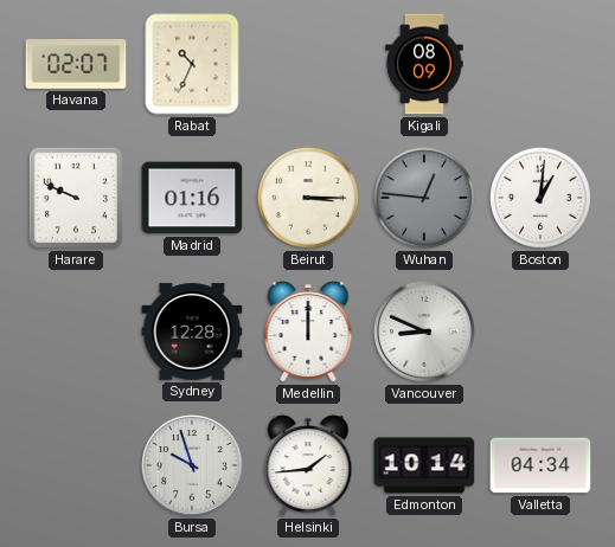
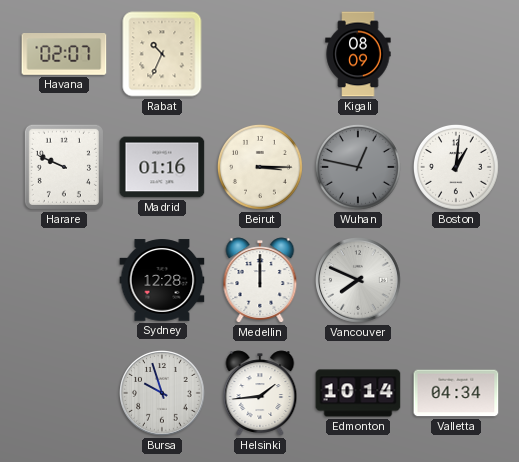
Wuhan: 12:46 -> 12:47
Vancouver: 8:49 -> 7:49
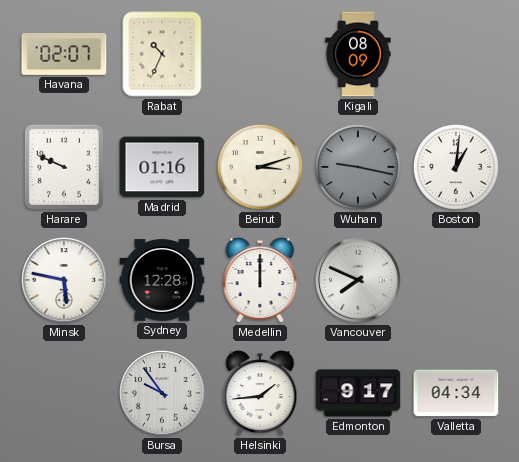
Beirut: 3:15 -> 3:12
Wuhan: 12:47 -> 9:17
Minsk: none -> 5:47
Bursa: 9:57 -> 9:54
Edmonton: 10:14 -> 9:17
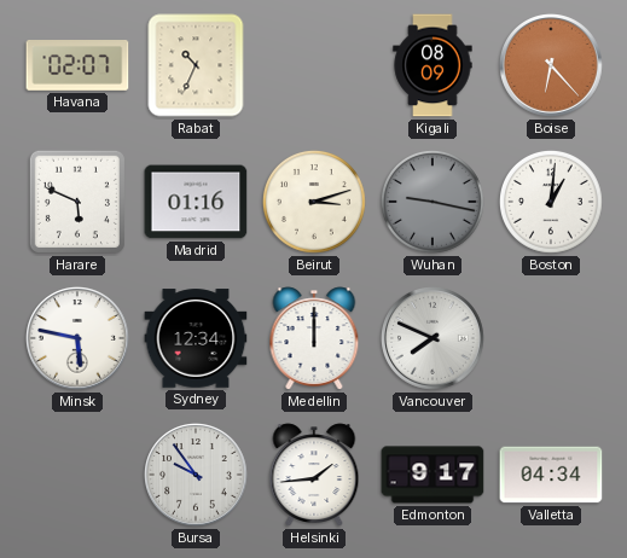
Boise: none -> 6:23
Harare: 9:49 -> 5:49
Sydney: 12:28 -> 12:34
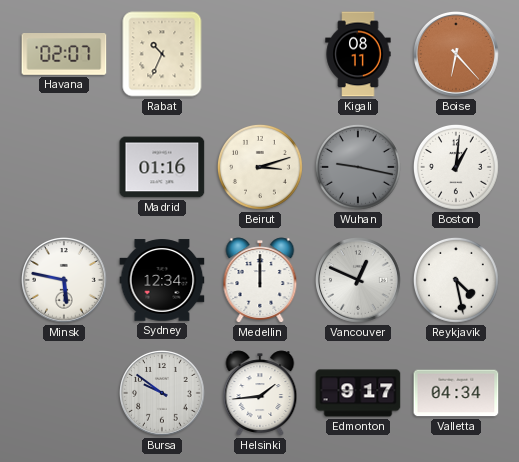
Kigali: 08:09 -> 08:11
Harare: 5:49 -> none
Vancouver: 7:49 -> 12:49
Reykjavik: none -> 4:28
Bursa: 9:54 -> 9:51
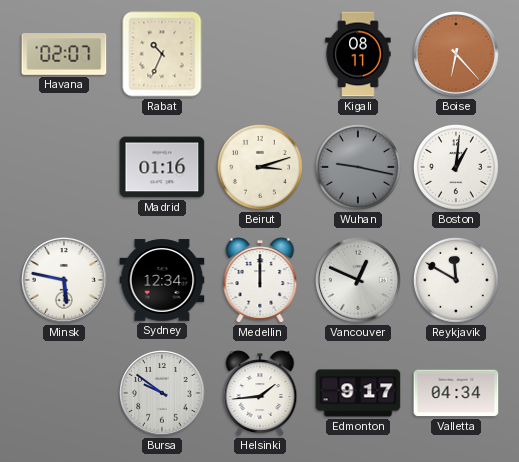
Reykjavik: 4:28 -> 11:50
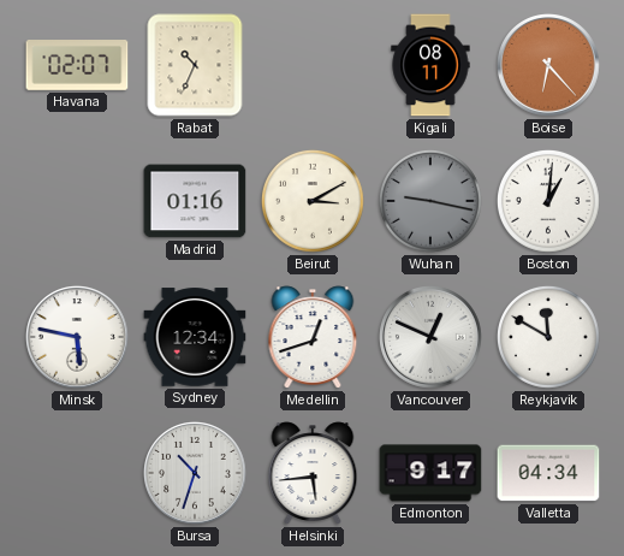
Beirut: 3:12 -> 3:10
Medellin: 12:00 -> 12:42
Bursa: 9:51 -> 10:33
Helsinki: 1:44 -> 5:44
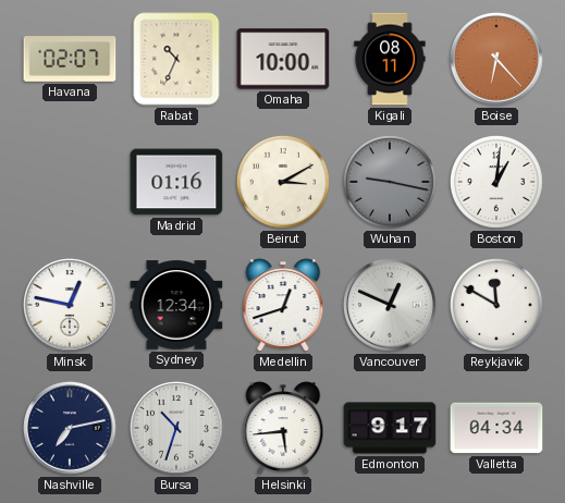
Omaha: none -> 10:00
Minsk: 5:47 -> 12:47
Nashville: none -> 7:13
